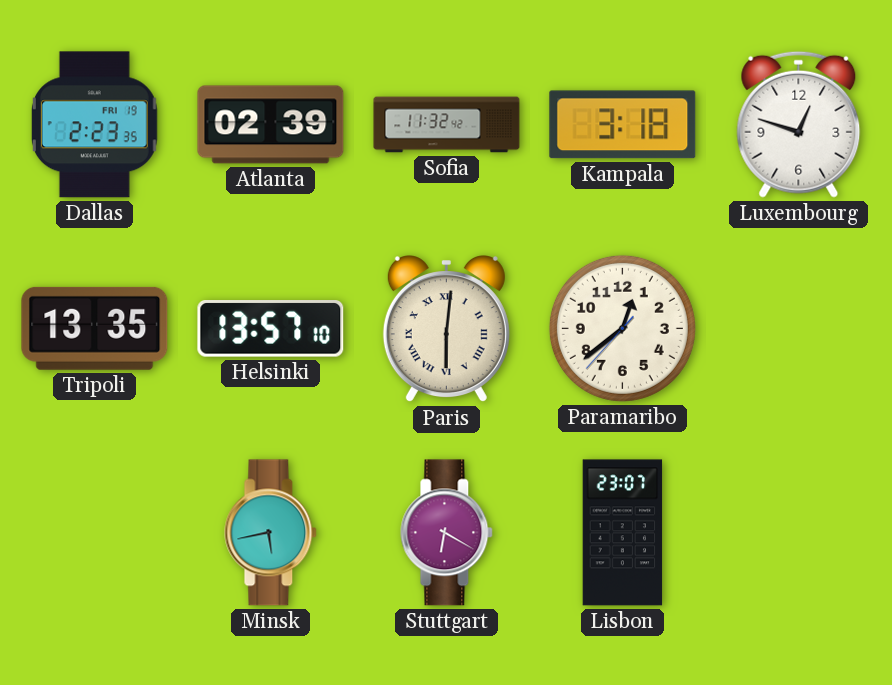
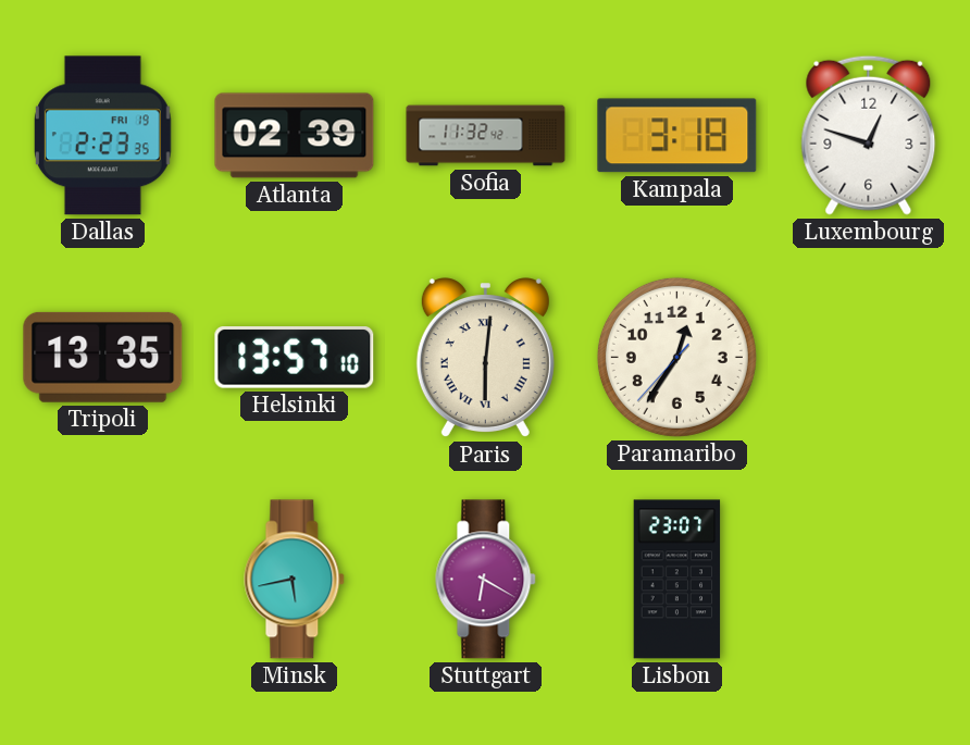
Paramaribo: 12:38 -> 12:35
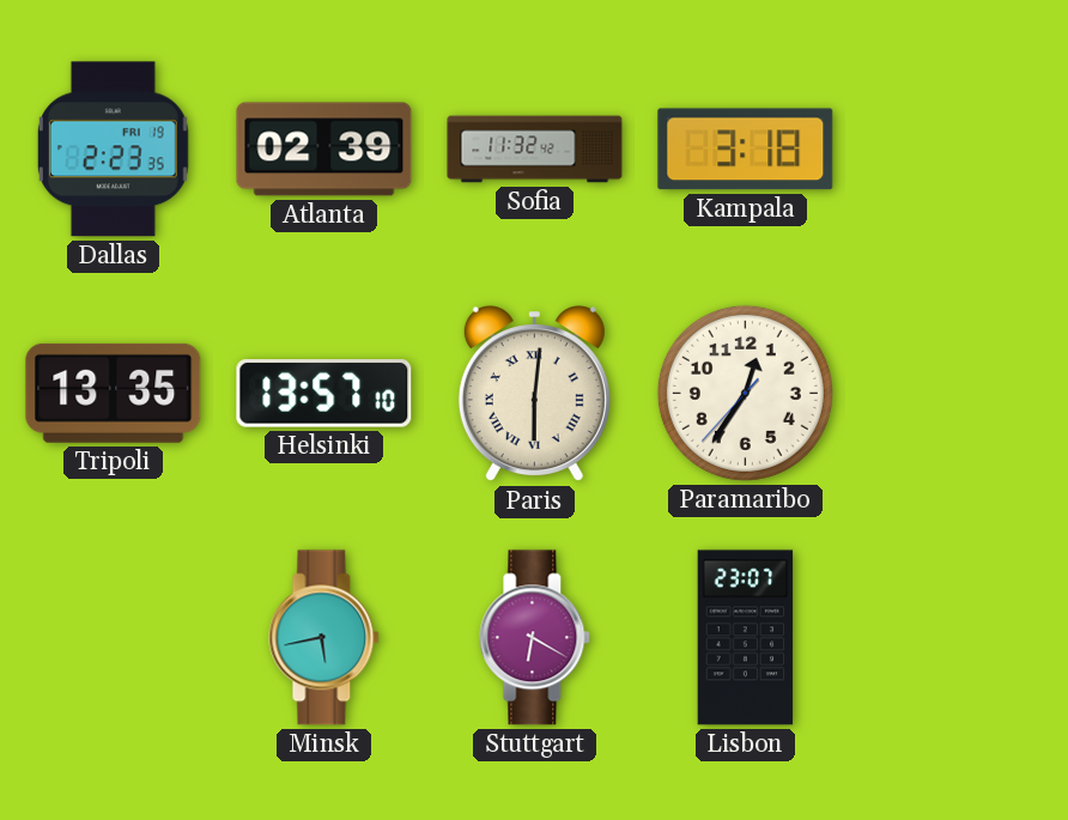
Luxembourg: 12:48 -> none
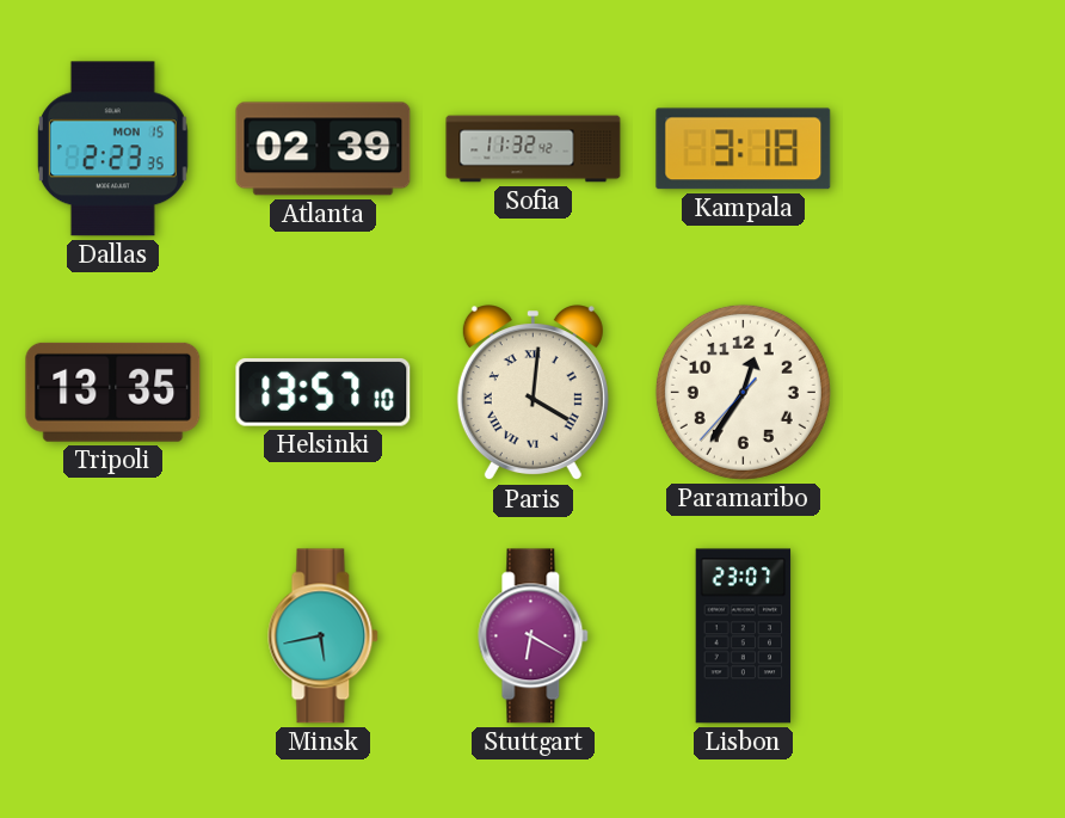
Dallas date: FRI 19 -> MON 15
Paris: 6:01 -> 4:01
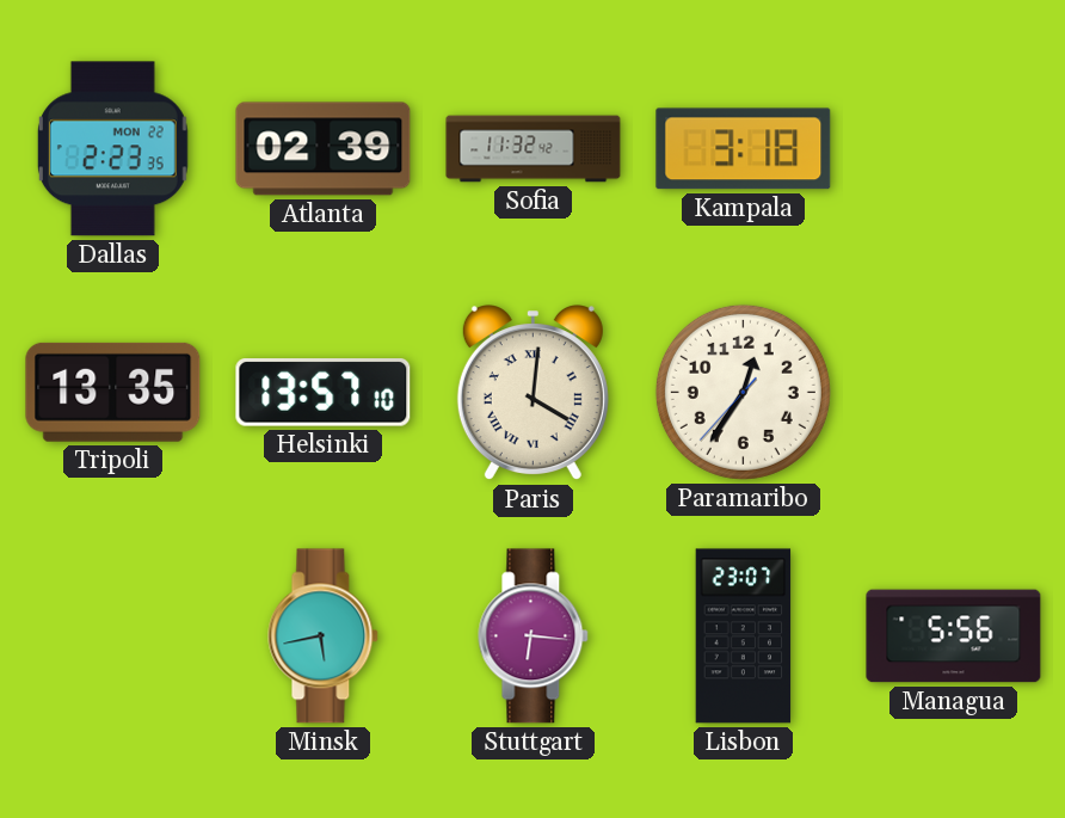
Dallas date: MON 15 -> MON 22
Stuttgart: 6:20 -> 6:16
Managua: none -> 5:56
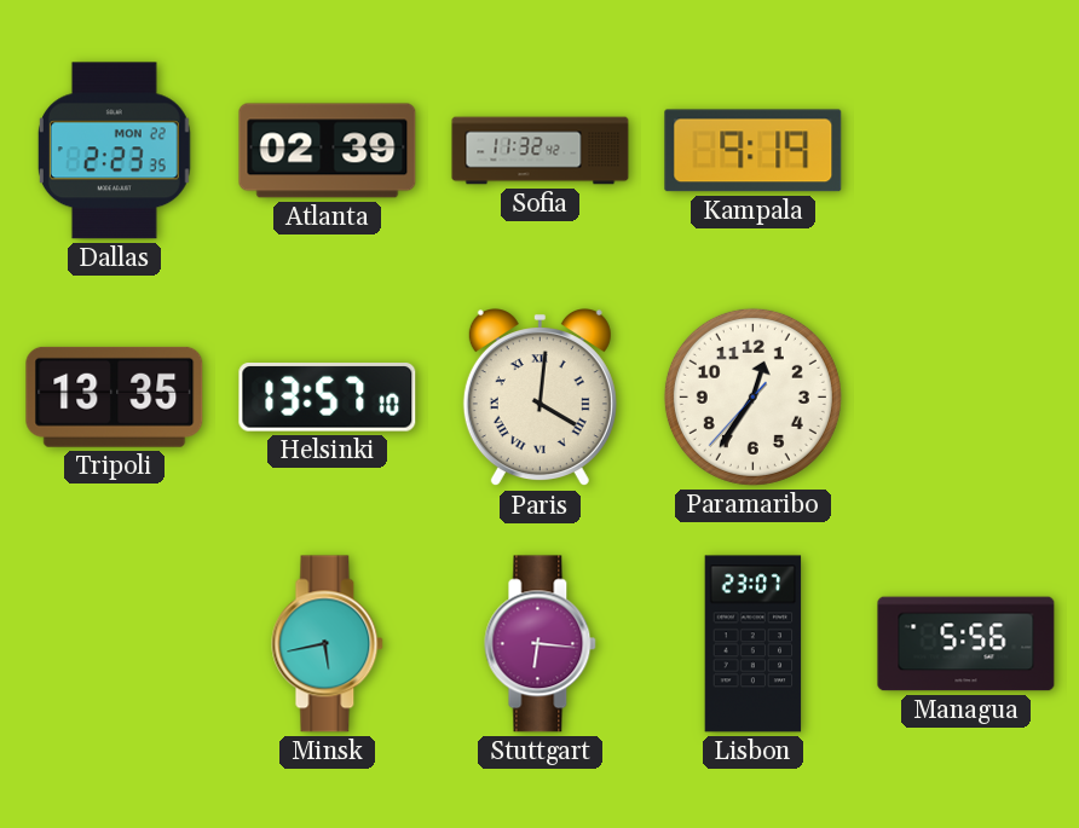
Kampala: 3:18 -> 9:19
